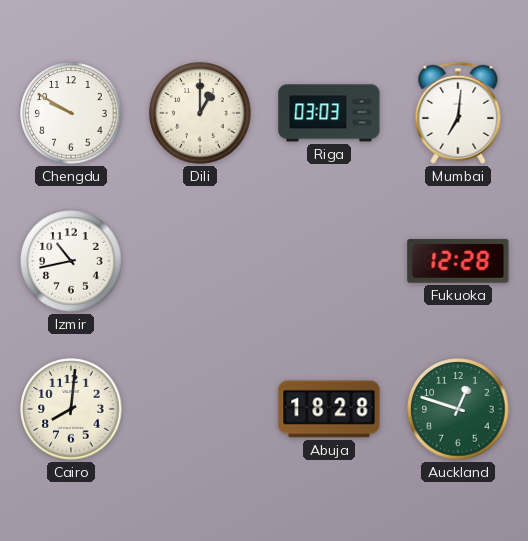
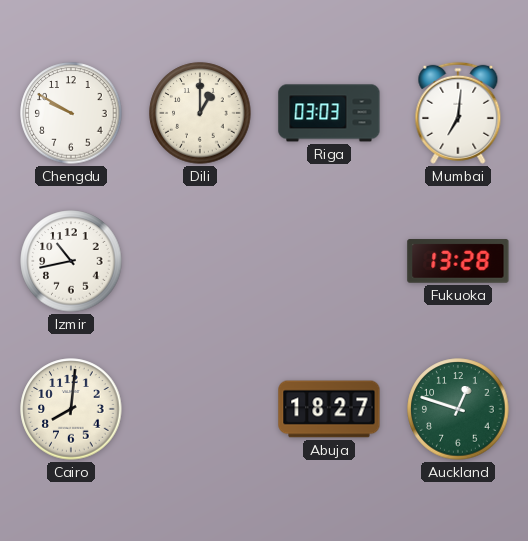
Fukuoka: 12:28 -> 13:28
Abuja: 18:28 -> 18:27
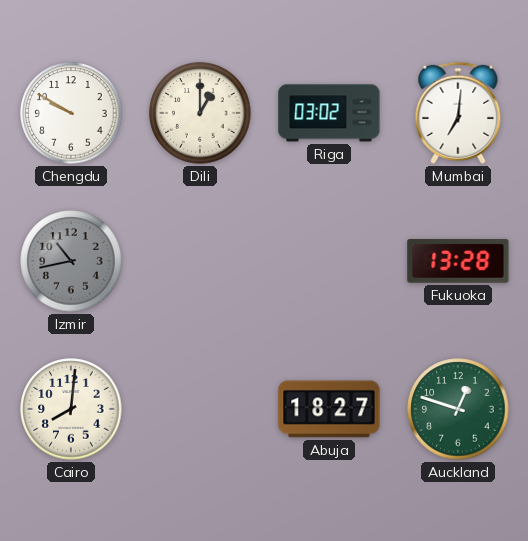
Riga: 03:03 -> 03:02
Izmir dial: white -> grey
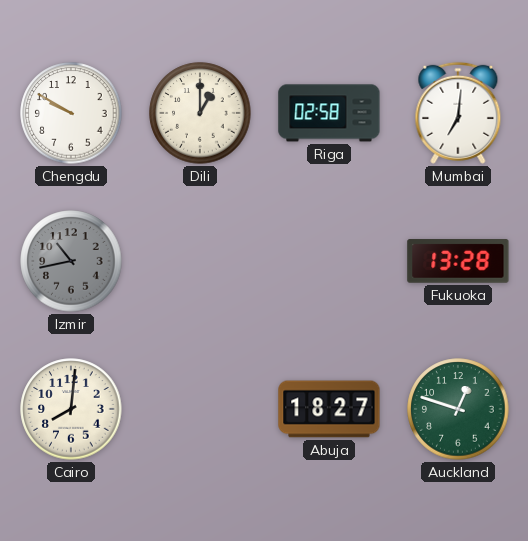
Riga: 03:02 -> 02:58
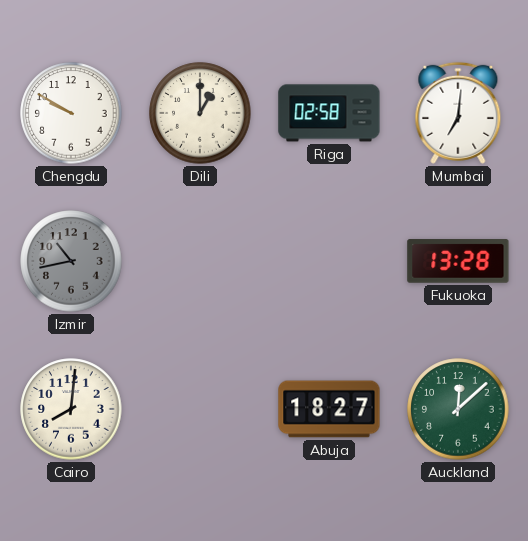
Auckland: 12:48 -> 12:08
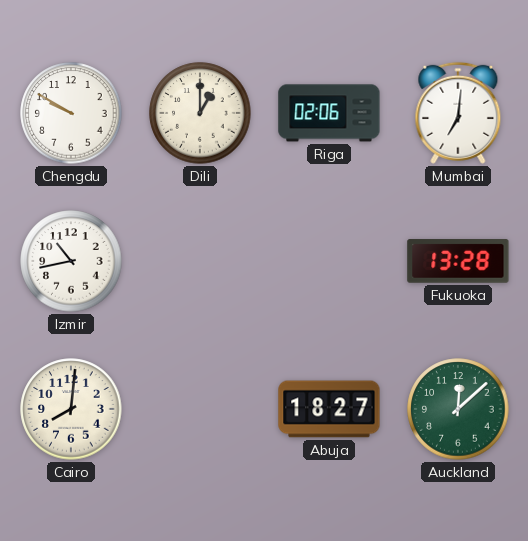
Riga: 02:58 -> 02:06
Izmir dial: grey -> white
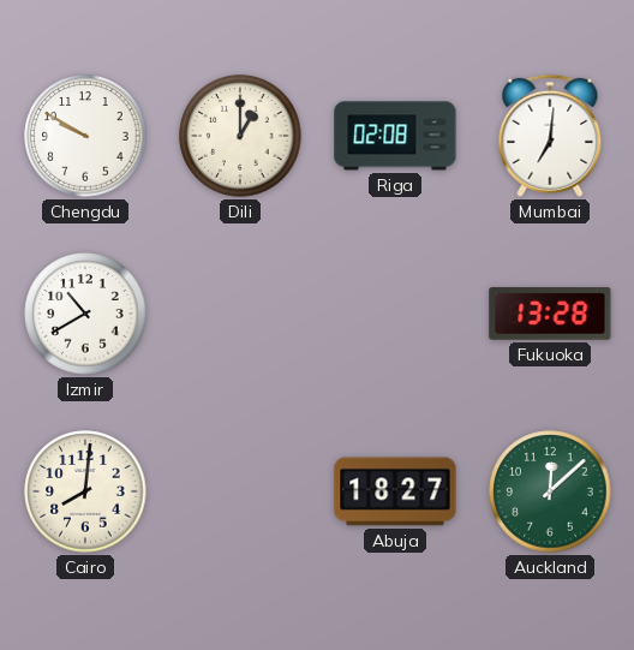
Riga: 02:06 -> 02:08
Izmir: 10:43 -> 10:40
